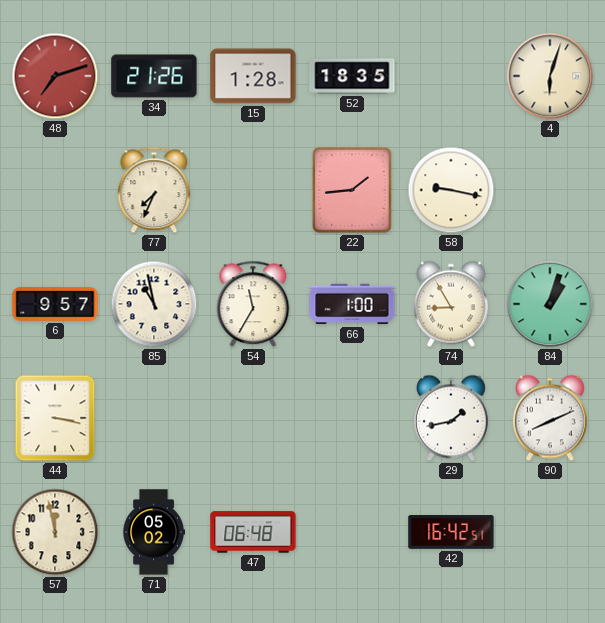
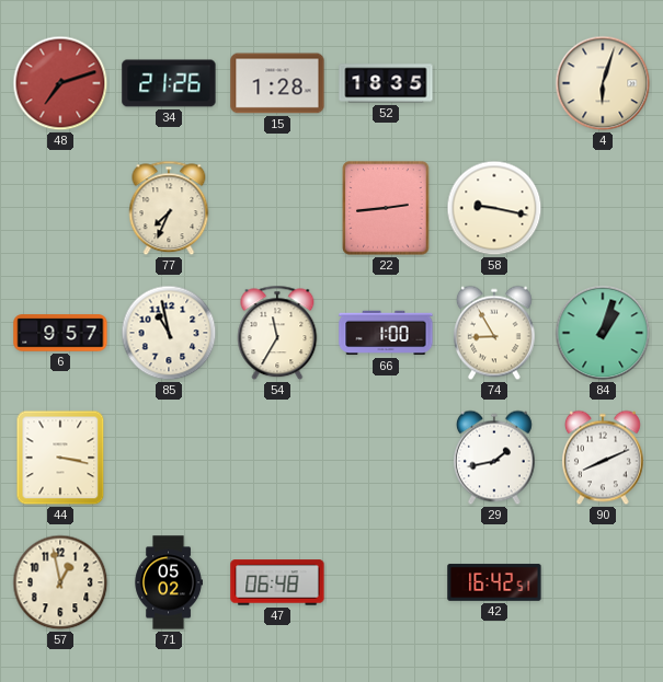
22: 1:44 -> 2:44
57: 11:58 -> 12:58
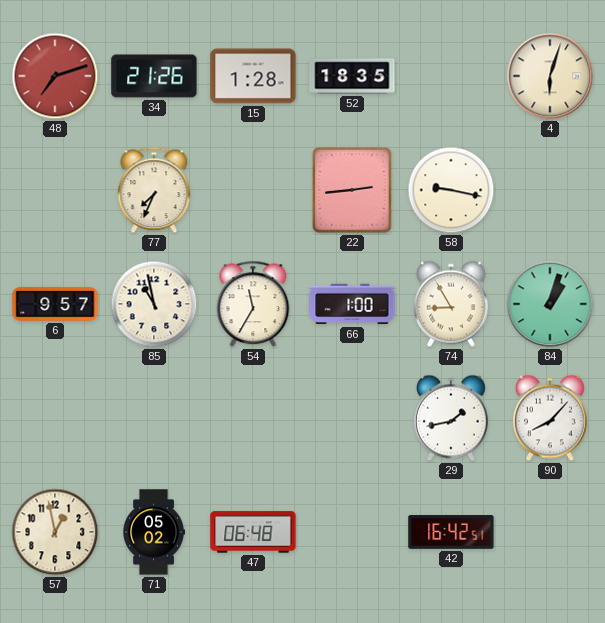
44: 3:17 -> none
90: 8:11 -> 8:07
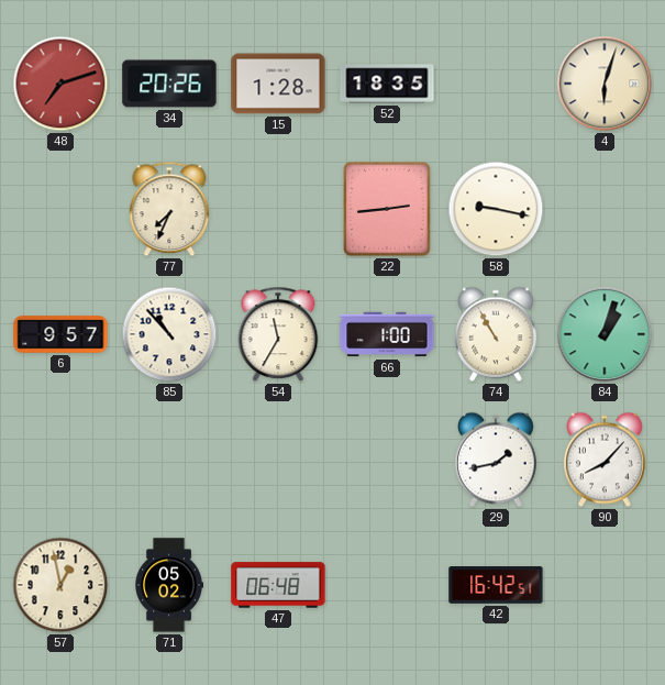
34: 21:26 -> 20:26
85: 10:58 -> 10:53
74: 8:55 -> 10:55
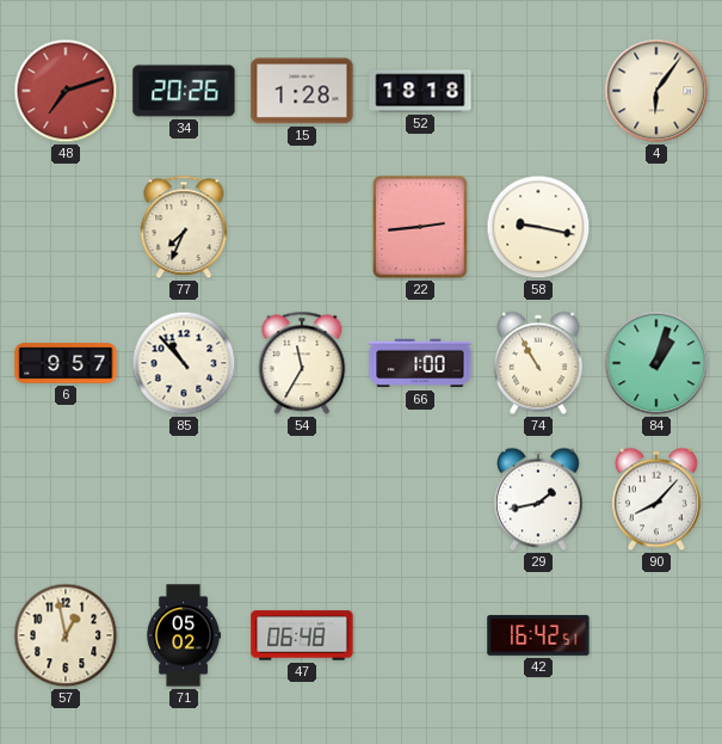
52: 18:35 -> 18:18
4: 6:03 -> 6:06
